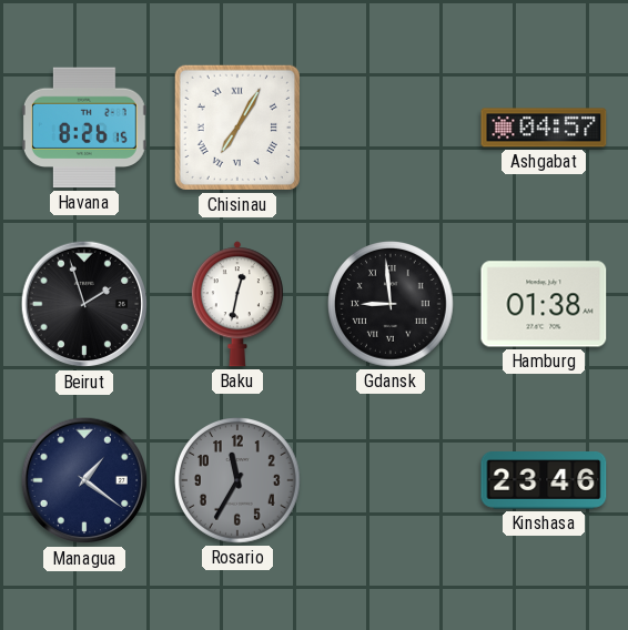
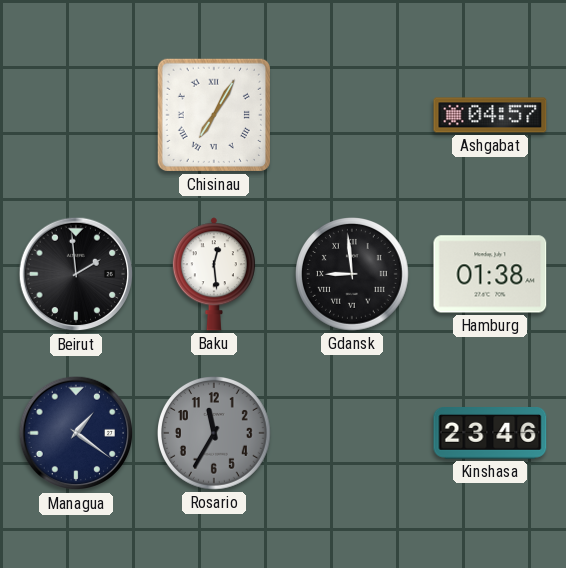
Havana: 8:26 -> none
Beirut: 1:57 -> 1:59
Baku: 12:32 -> 12:29
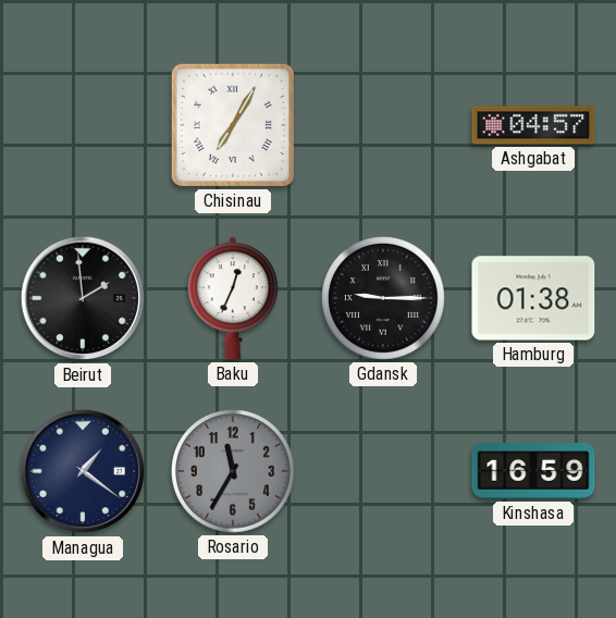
Baku: 12:29 -> 12:34
Gdansk: 8:59 -> 9:15
Kinshasa: 23:46 -> 16:59
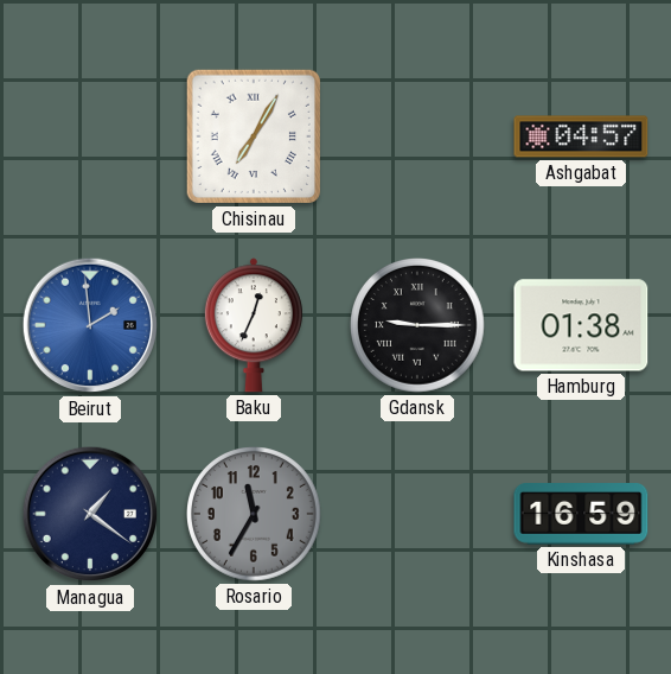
Beirut dial: black -> blue
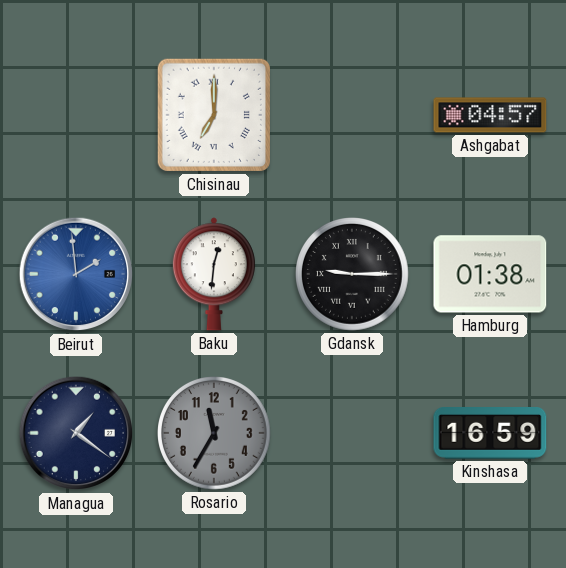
Chisinau: 7:05 -> 7:00
Baku: 12:34 -> 12:31
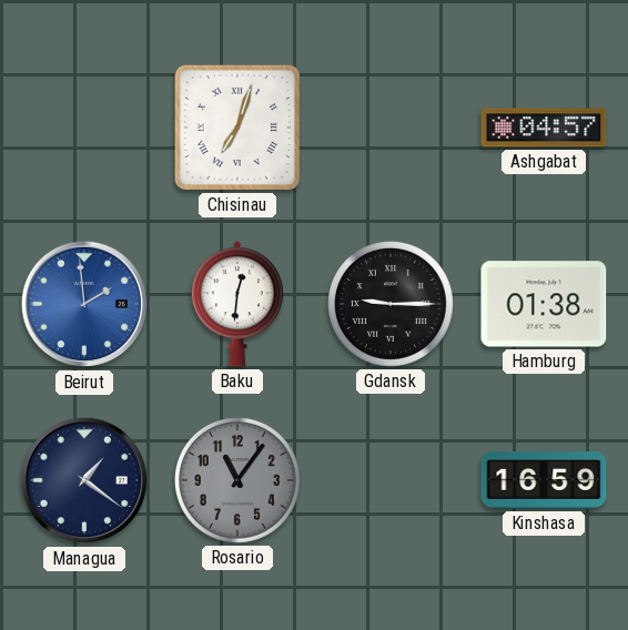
Chisinau: 7:00 -> 7:03
Rosario: 11:35 -> 11:06
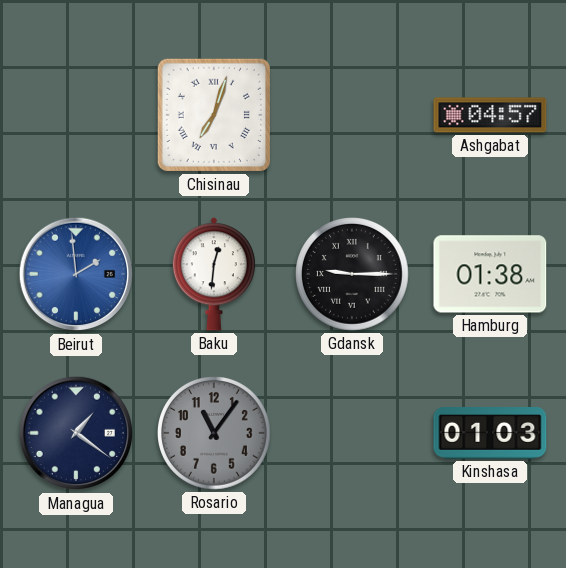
Kinshasa: 16:59 -> 01:03
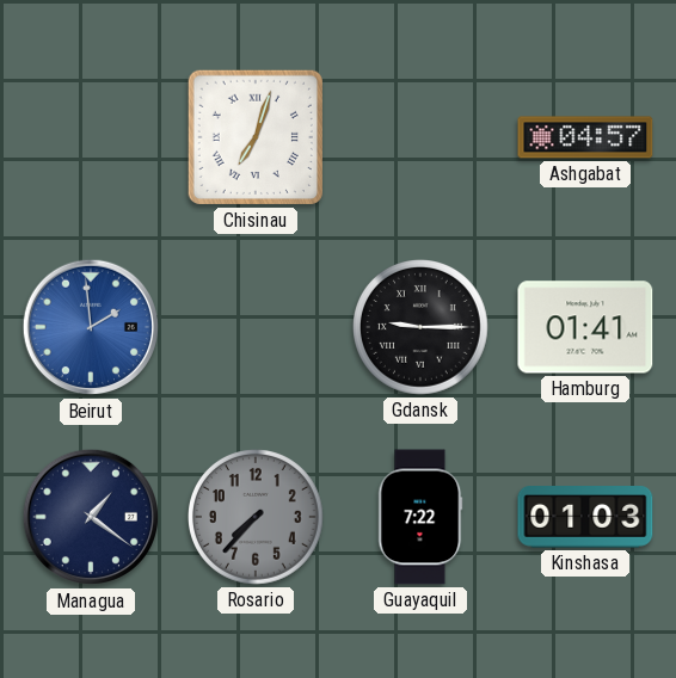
Baku: 12:31 -> none
Hamburg: 01:38 -> 01:41
Rosario: 11:06 -> 7:37
Guayaquil: none -> 7:22
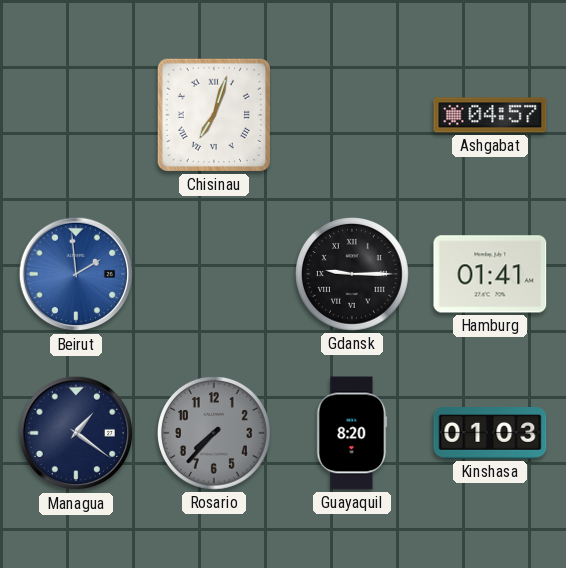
Guayaquil: 7:22 -> 8:20
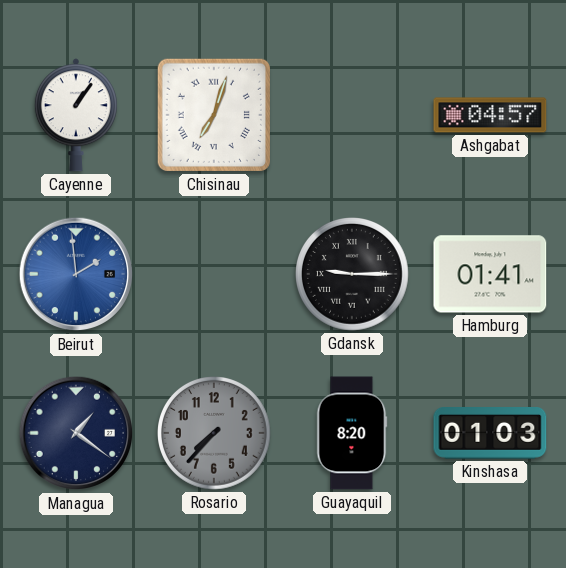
Cayenne: none -> 1:06
